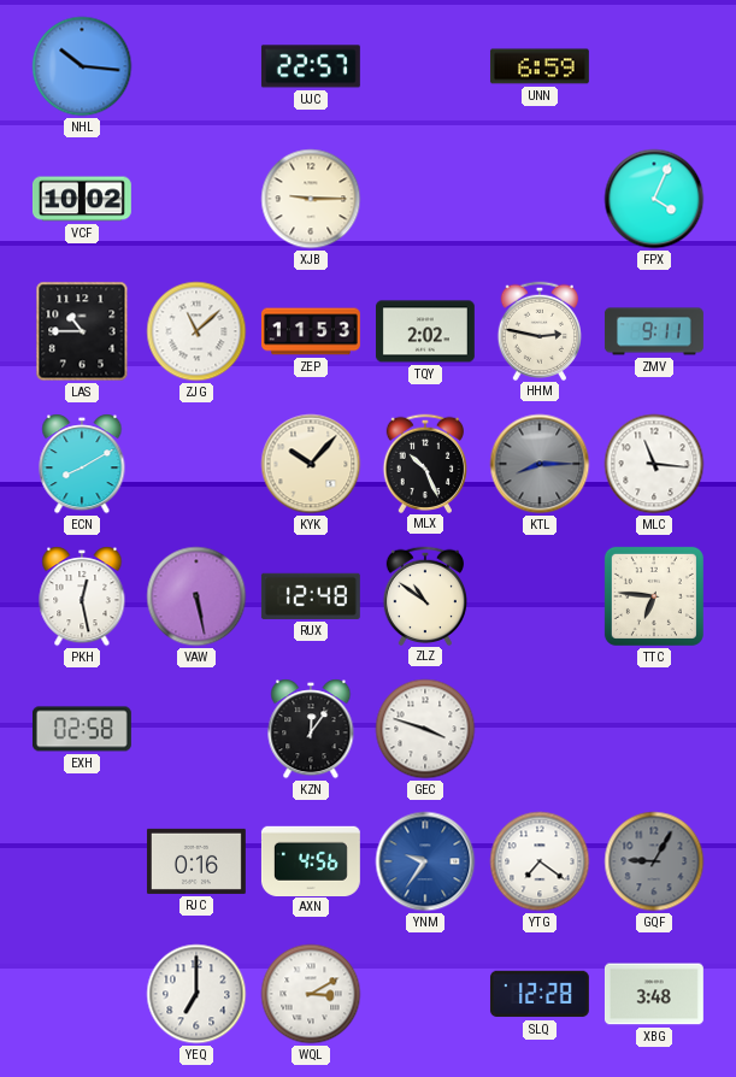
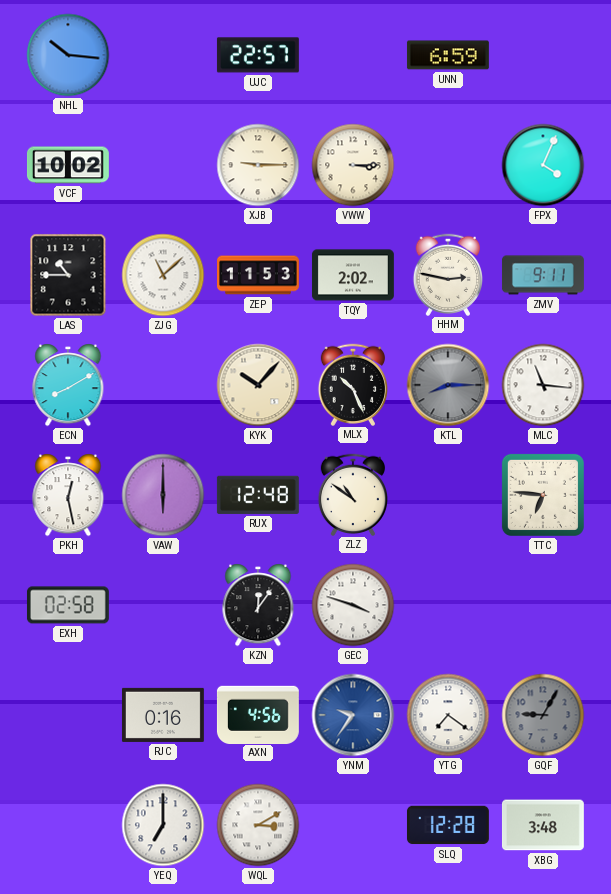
VWW: none -> 3:15
VAW: 5:28 -> 6:00
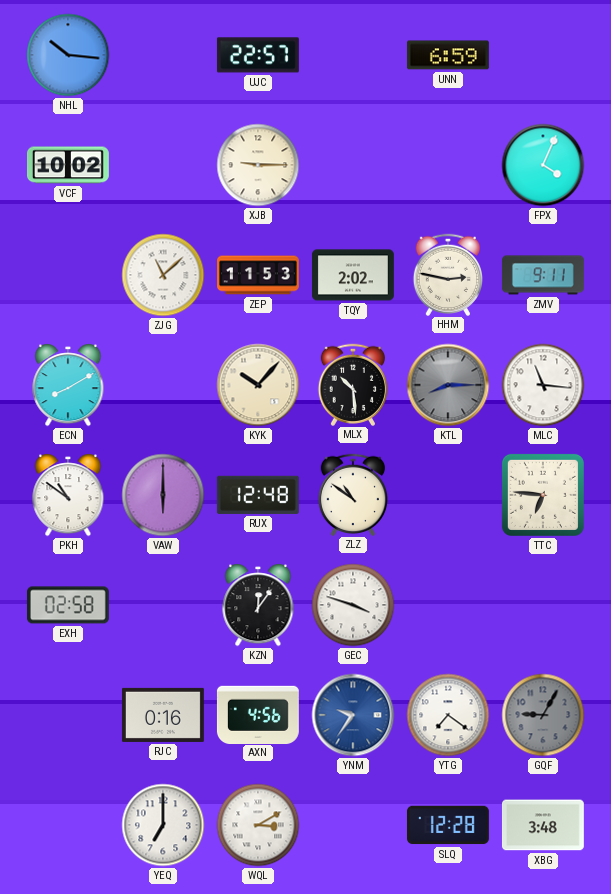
VWW: 3:15 -> none
LAS: 10:45 -> none
MLX: 10:26 -> 10:29
PKH: 12:28 -> 10:51
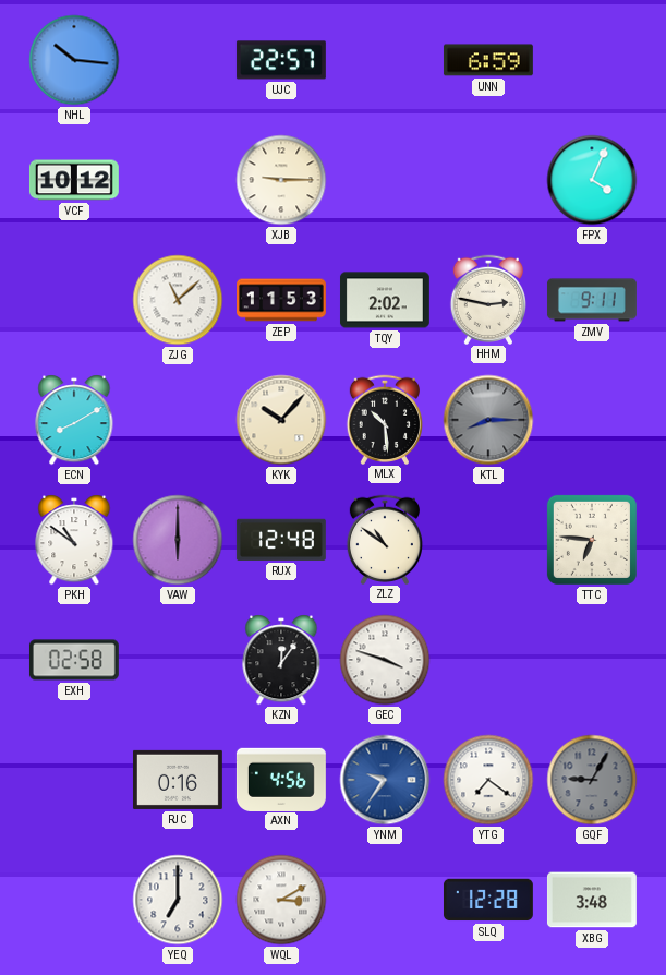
VCF: 10:02 -> 10:12
MLC: 11:16 -> none
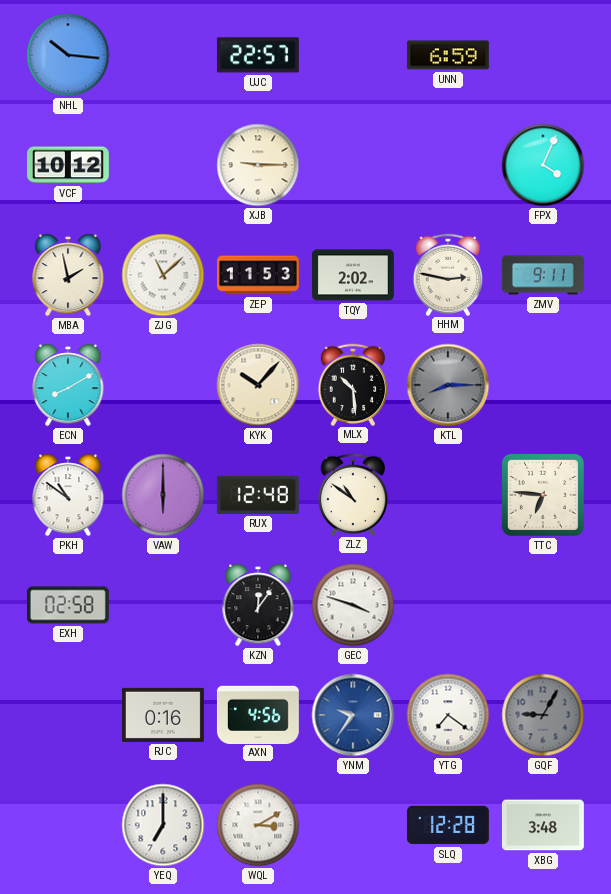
MBA: none -> 1:58
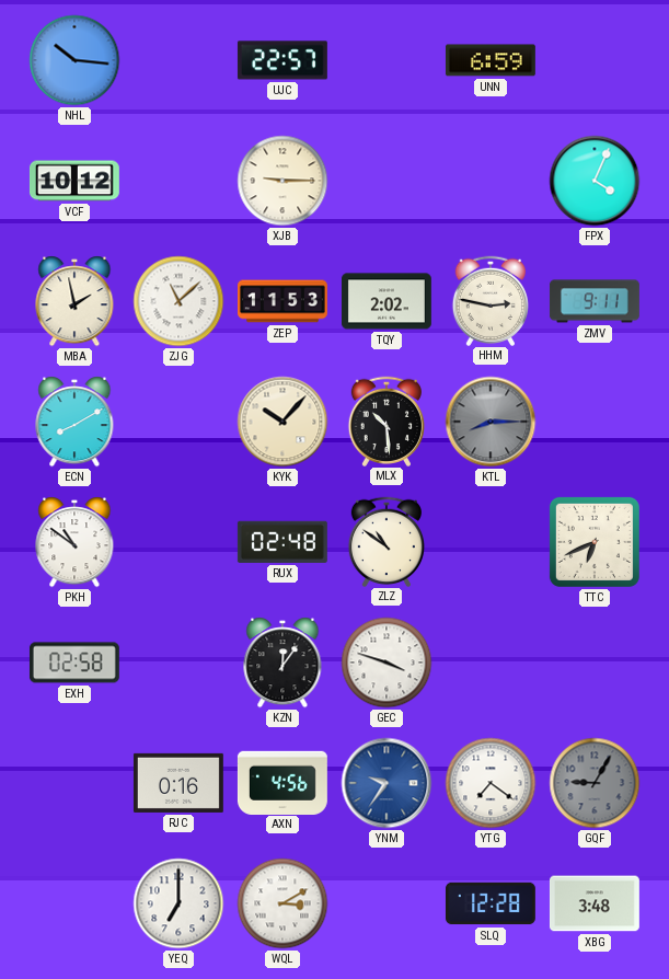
VAW: 6:00 -> none
RUX: 12:48 -> 02:48
TTC: 6:46 -> 6:41
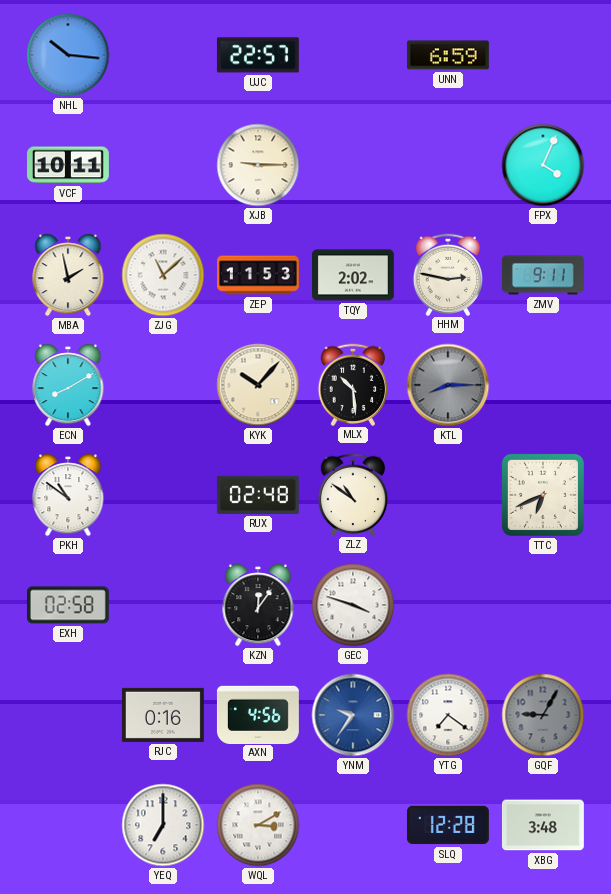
VCF: 10:12 -> 10:11
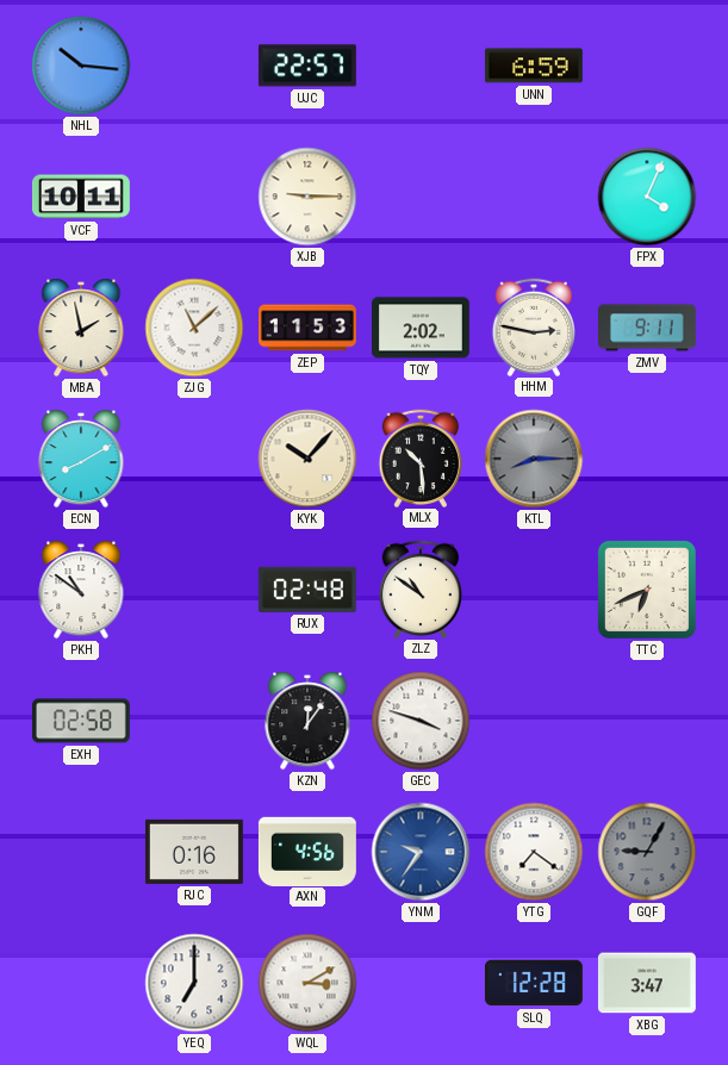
XBG: 3:48 -> 3:47
